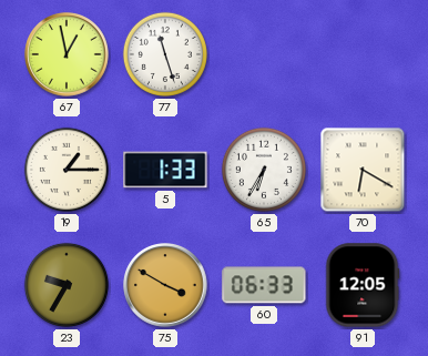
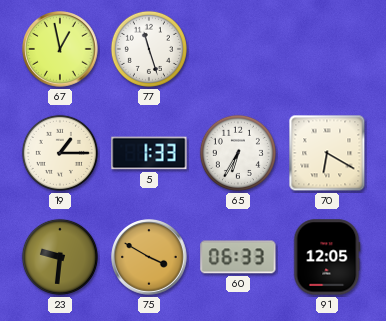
23: 9:35 -> 9:31
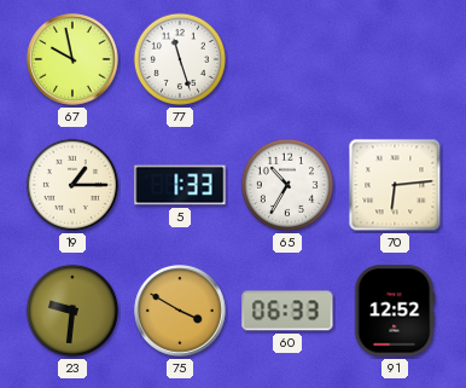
67: 12:58 -> 9:58
65: 6:35 -> 10:35
70: 6:20 -> 6:14
91: 12:05 -> 12:52
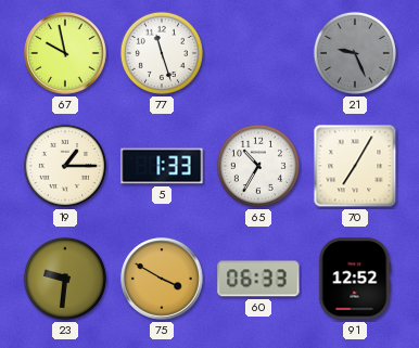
21: none -> 9:26
70: 6:14 -> 7:05
